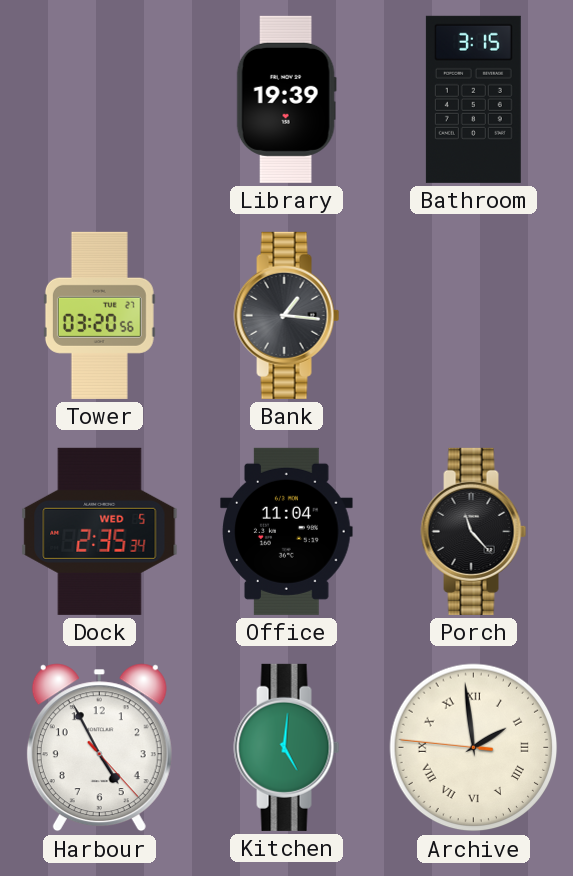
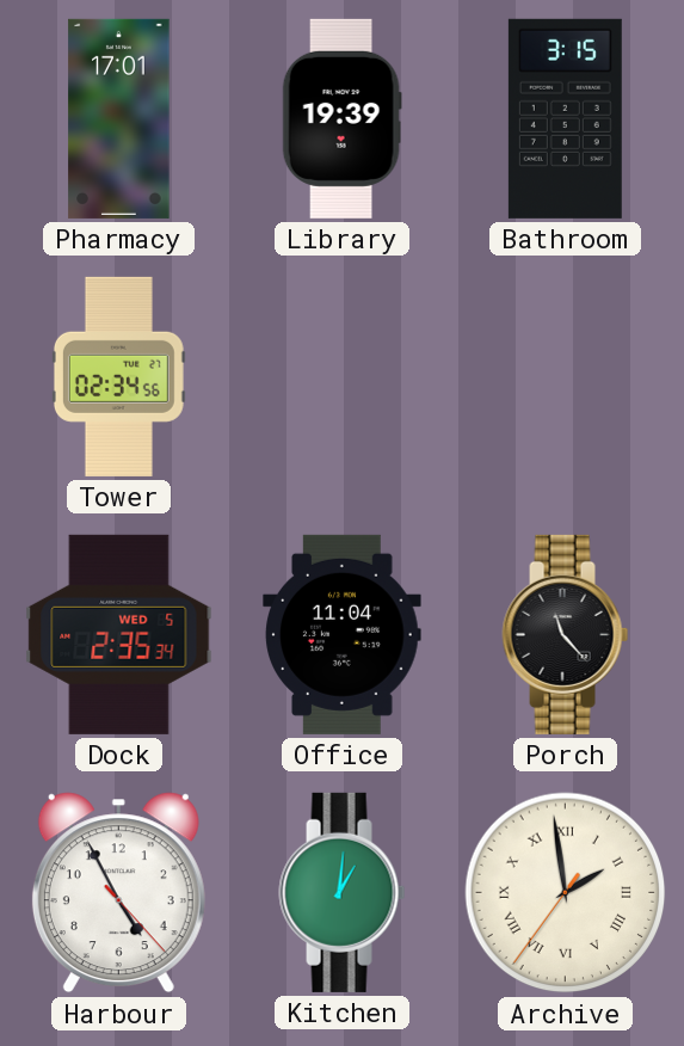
Pharmacy: none -> 17:01
Tower: 03:20 -> 02:34
Bank: 1:16 -> none
Kitchen: 5:01 -> 1:01
Archive: 1:58:46 -> 1:58:36
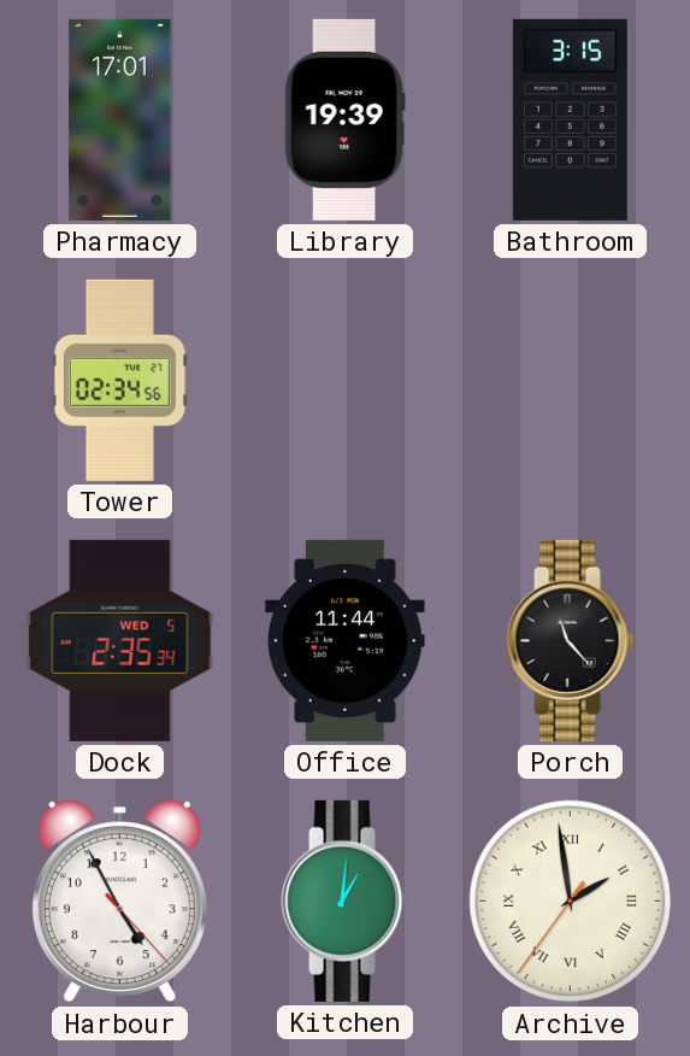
Office: 11:04 -> 11:44
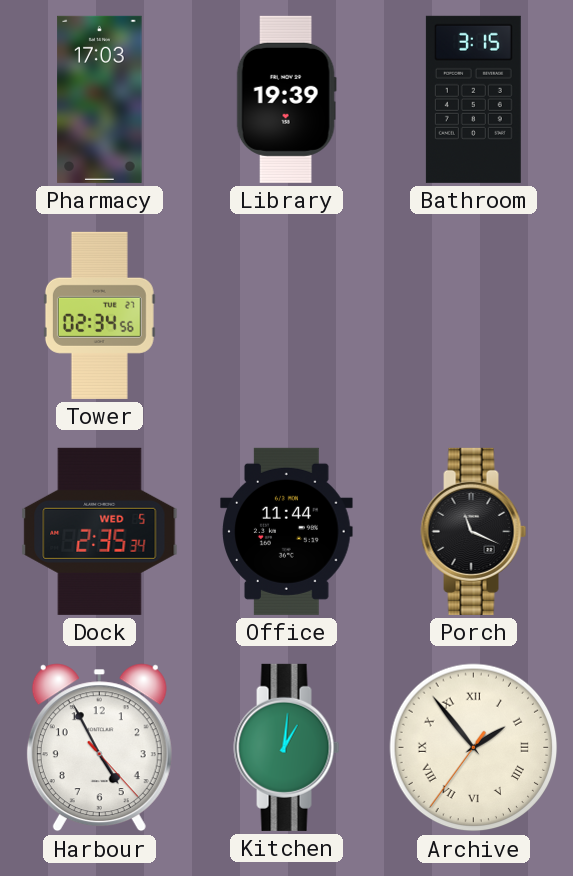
Pharmacy: 17:01 -> 17:03
Porch: 11:23 -> 11:19
Archive: 1:58 -> 1:53
